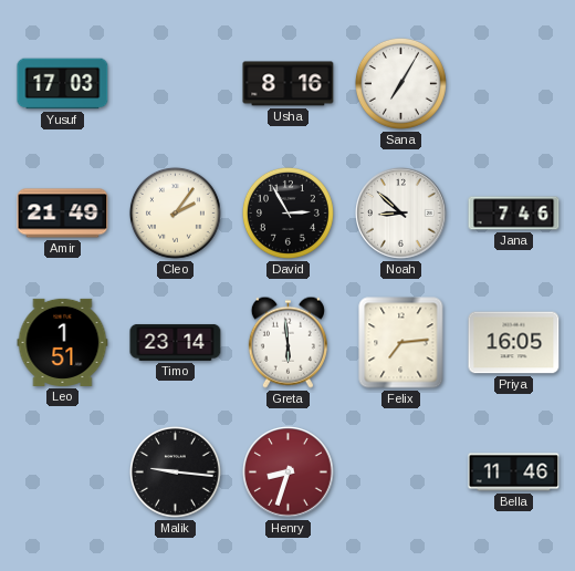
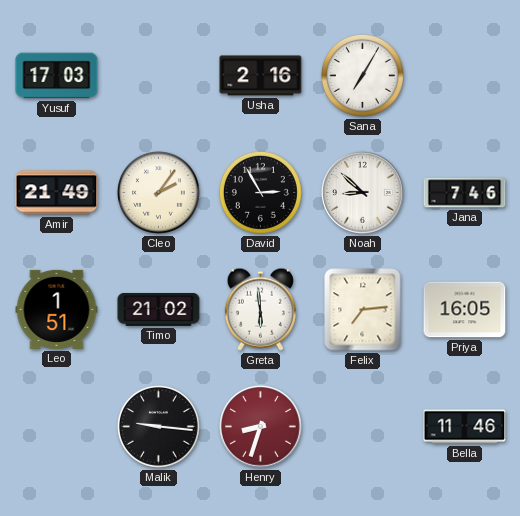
Usha: 8:16 -> 2:16
Timo: 23:14 -> 21:02
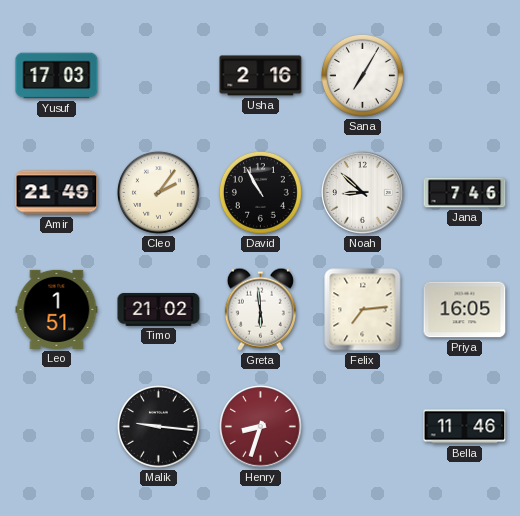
David: 2:55 -> 10:55
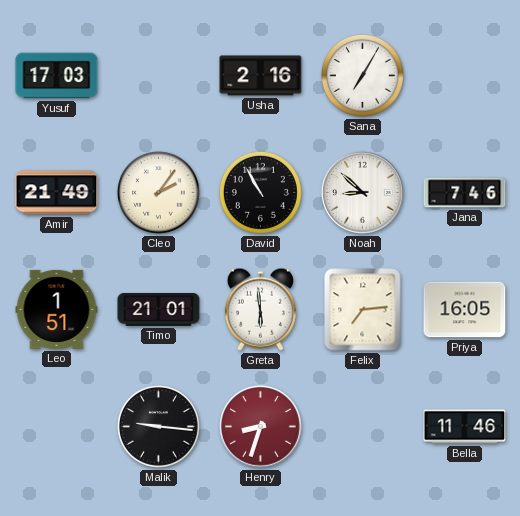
Timo: 21:02 -> 21:01
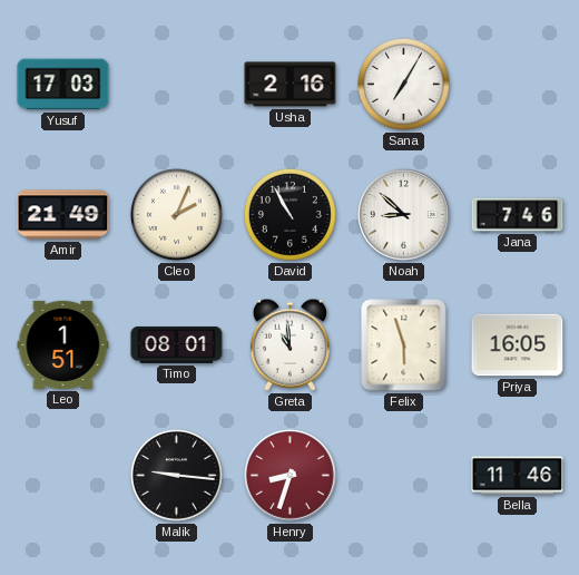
Cleo: 2:06 -> 2:04
Timo: 21:01 -> 08:01
Greta: 5:59 -> 10:59
Felix: 7:14 -> 5:57
